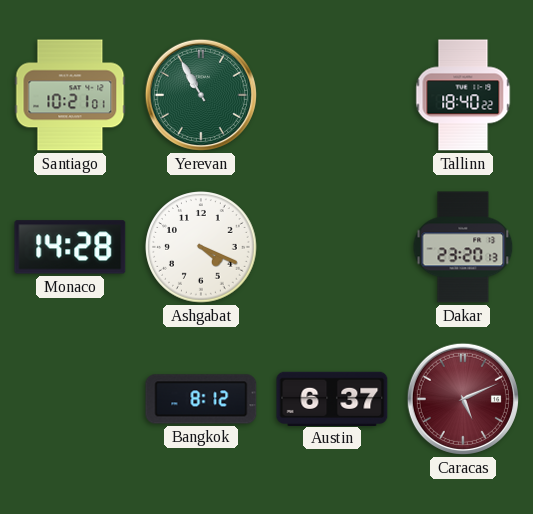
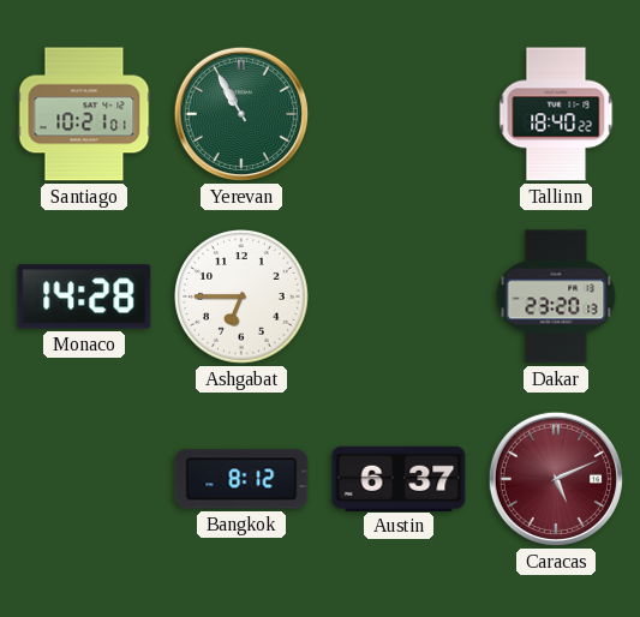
Ashgabat: 4:19 -> 6:45
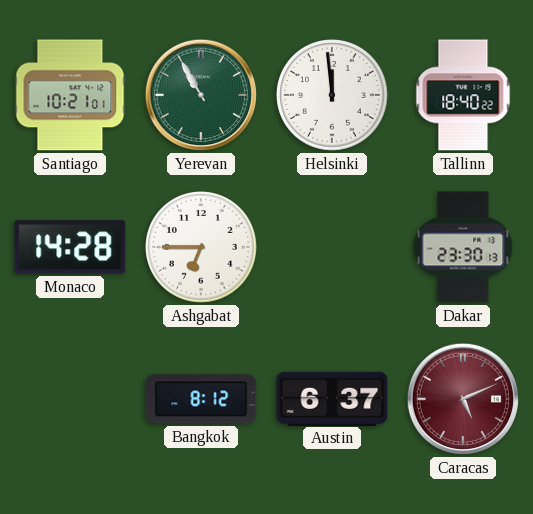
Helsinki: none -> 11:59
Dakar: 23:20 -> 23:30
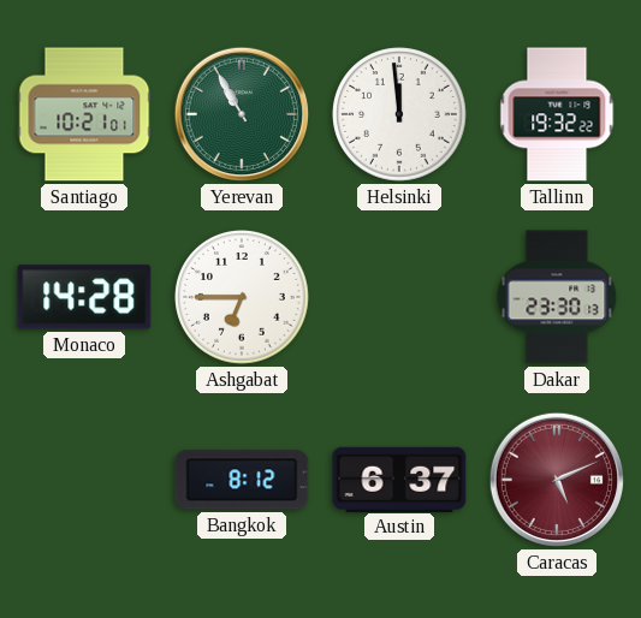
Tallinn: 18:40 -> 19:32
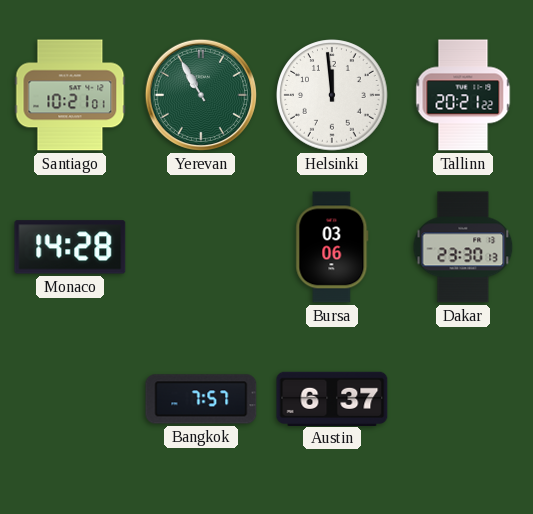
Tallinn: 19:32 -> 20:21
Ashgabat: 6:45 -> none
Bursa: none -> 03:06
Bangkok: 8:12 -> 7:57
Caracas: 5:11 -> none
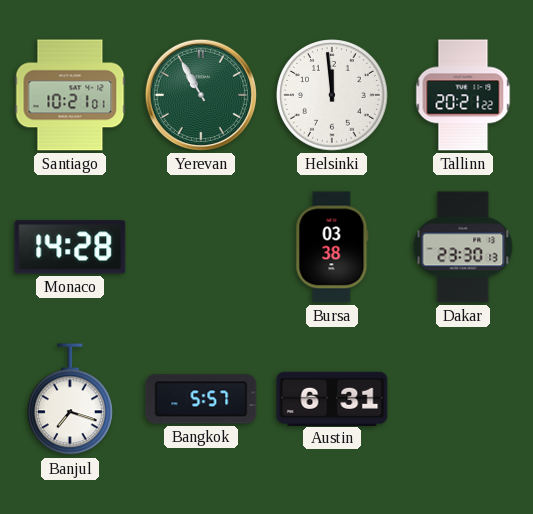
Bursa: 03:06 -> 03:38
Banjul: none -> 7:18
Bangkok: 7:57 -> 5:57
Austin: 6:37 -> 6:31
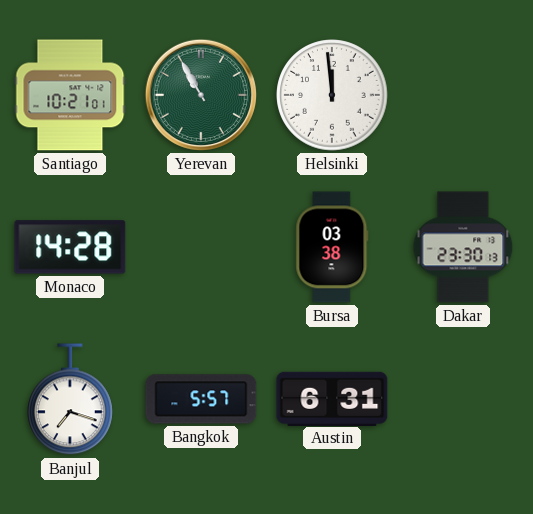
Tallinn: 20:21 -> none
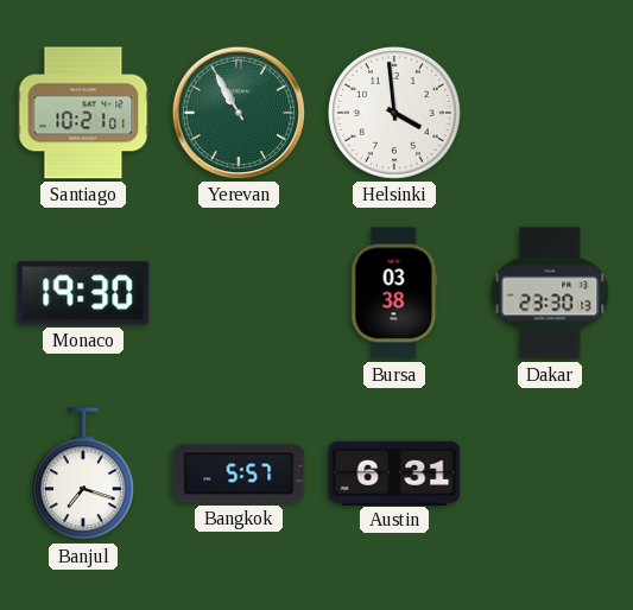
Helsinki: 11:59 -> 3:59
Monaco: 14:28 -> 19:30
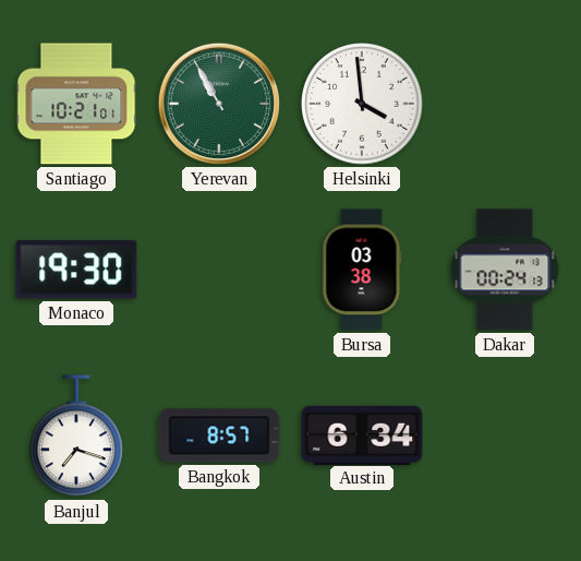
Dakar: 23:30 -> 00:24
Bangkok: 5:57 -> 8:57
Austin: 6:31 -> 6:34
